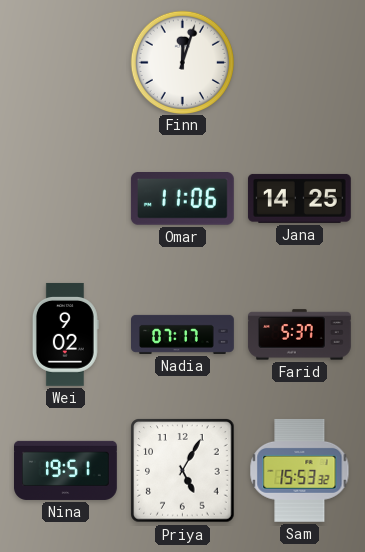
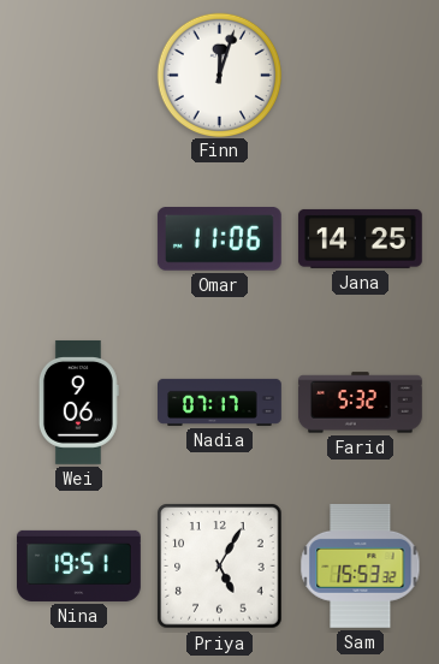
Wei: 9:02 -> 9:06
Farid: 5:37 -> 5:32
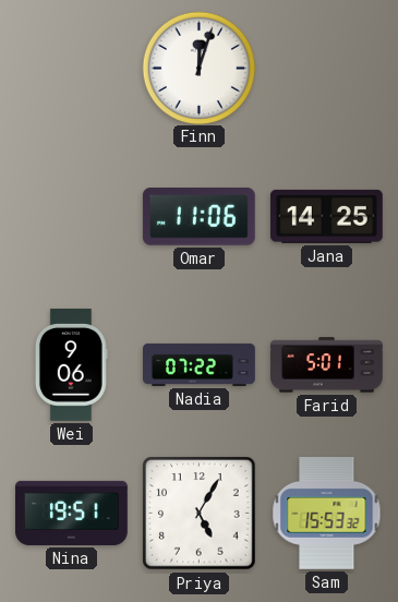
Nadia: 07:17 -> 07:22
Farid: 5:32 -> 5:01
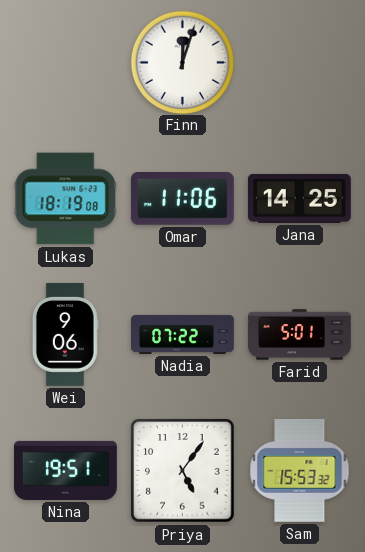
Lukas: none -> 18:19
Priya: 5:05 -> 5:06
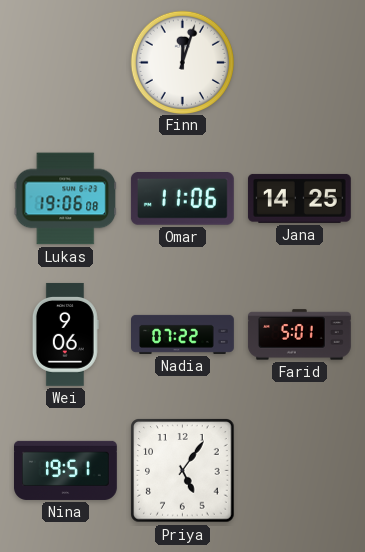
Lukas: 18:19 -> 19:06
Sam: 15:53 -> none
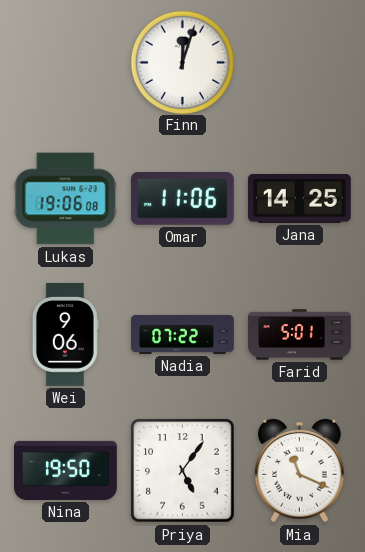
Nina: 19:51 -> 19:50
Mia: none -> 11:19
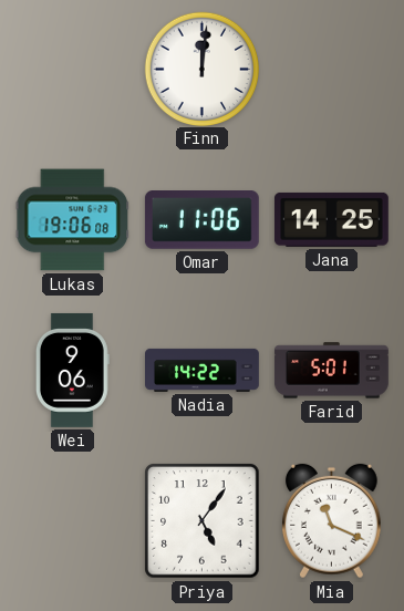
Finn: 12:03 -> 12:01
Nadia: 07:22 -> 14:22
Nina: 19:50 -> none
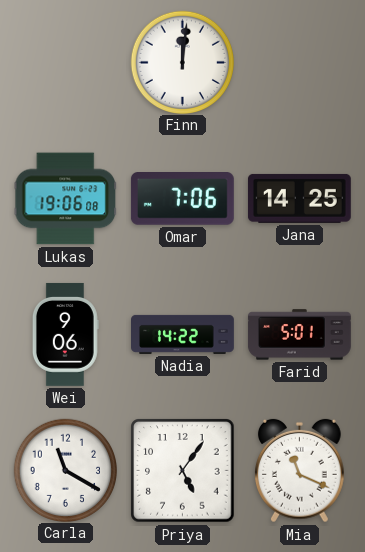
Omar: 11:06 -> 7:06
Carla: none -> 11:20
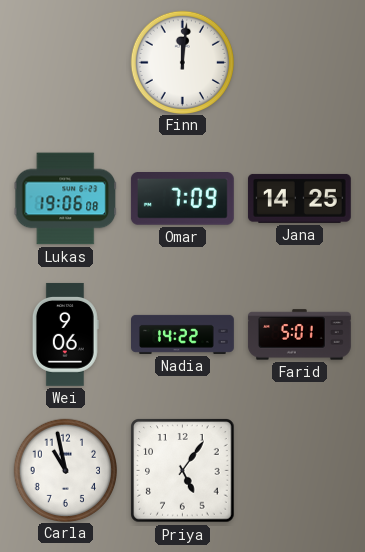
Omar: 7:06 -> 7:09
Carla: 11:20 -> 10:58
Mia: 11:19 -> none
